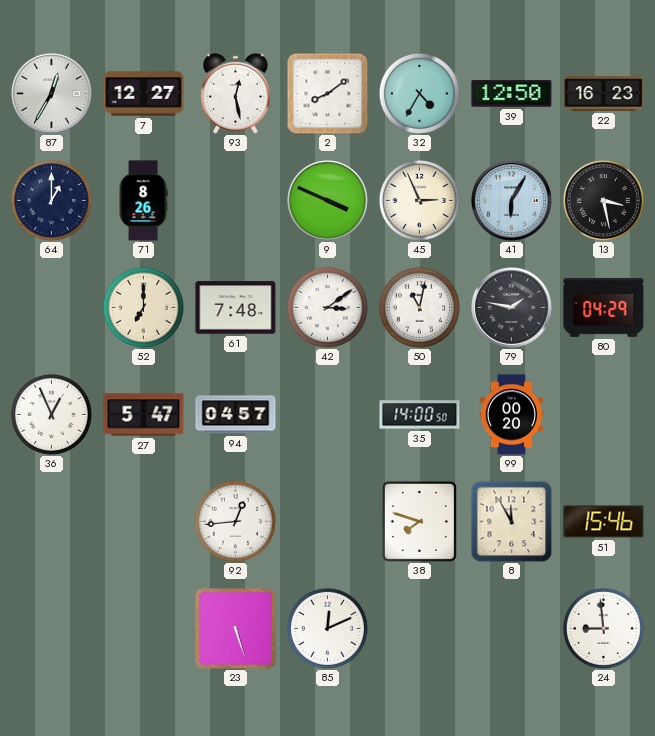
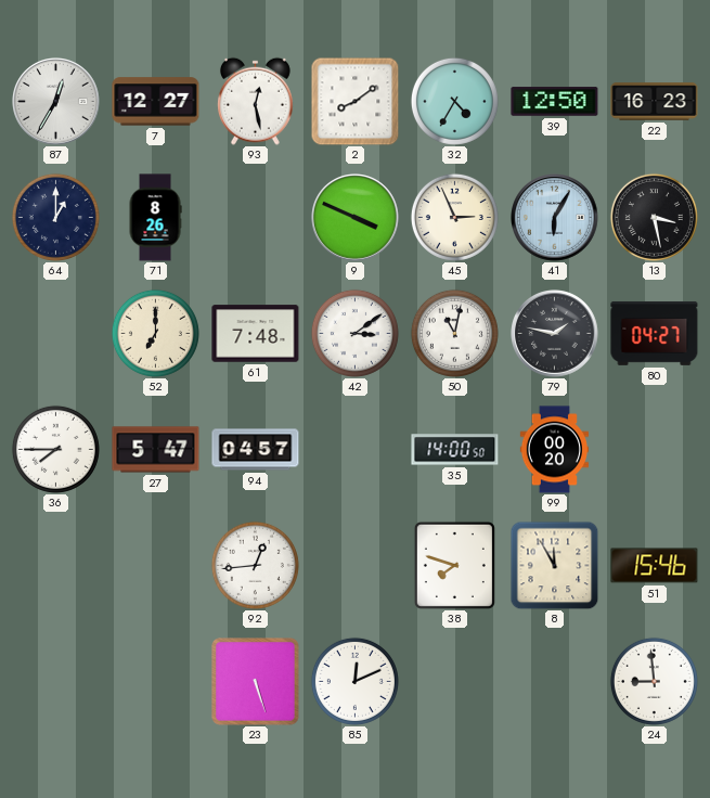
80: 04:29 -> 04:27
36: 12:56 -> 7:45
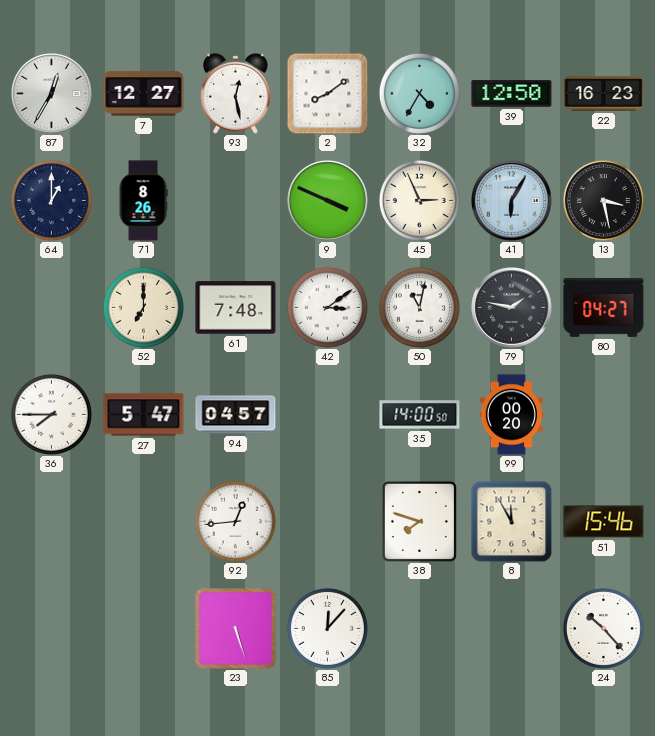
85: 12:11 -> 12:07
24: 8:59 -> 10:23
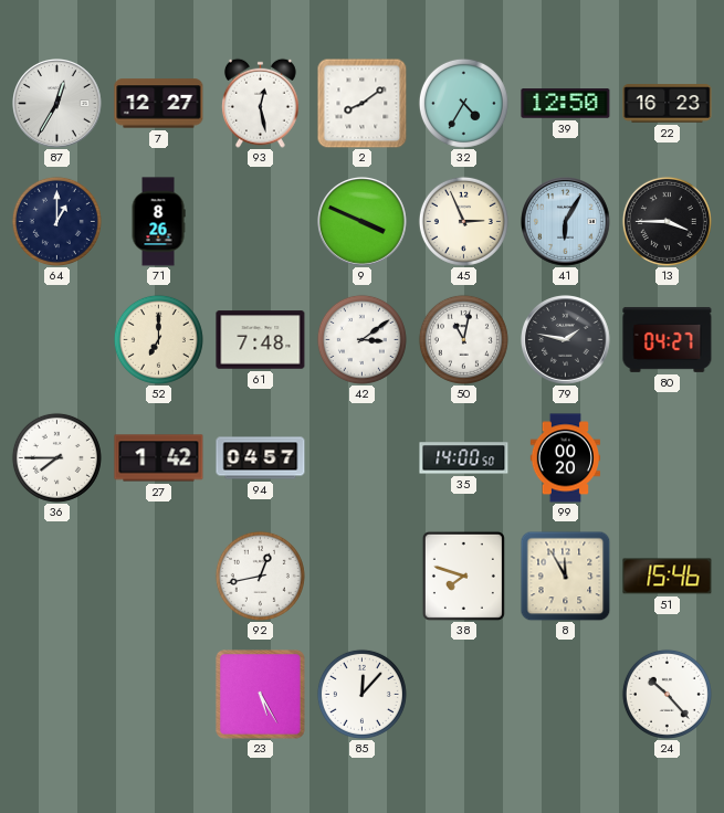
13: 3:28 -> 3:45
27: 5:47 -> 1:42
92: 12:44 -> 12:43
23: 5:27 -> 5:25
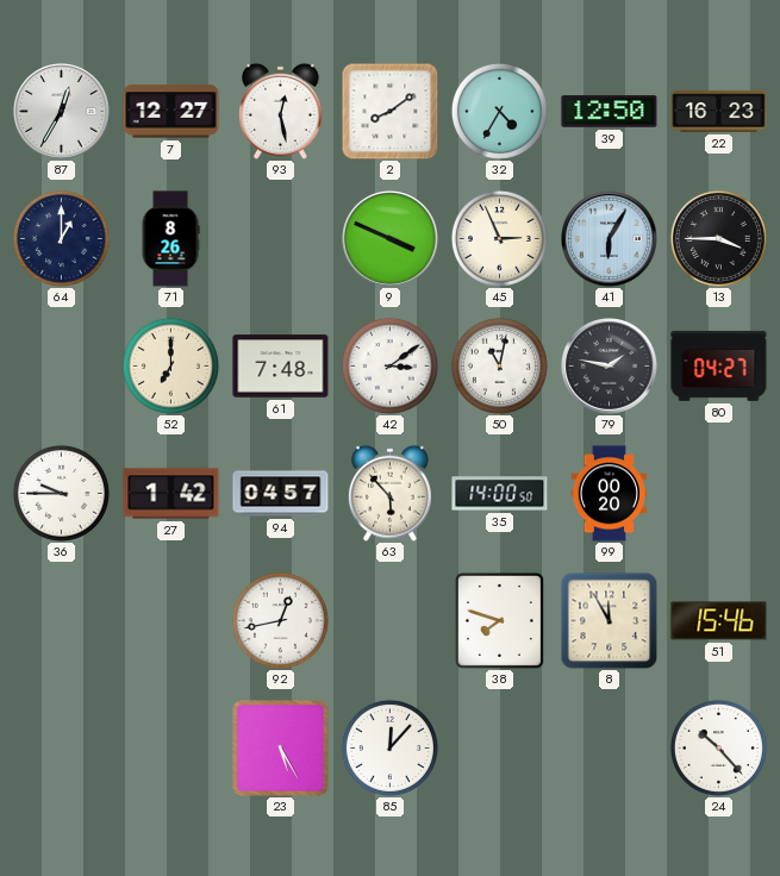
36: 7:45 -> 9:45
63: none -> 5:53
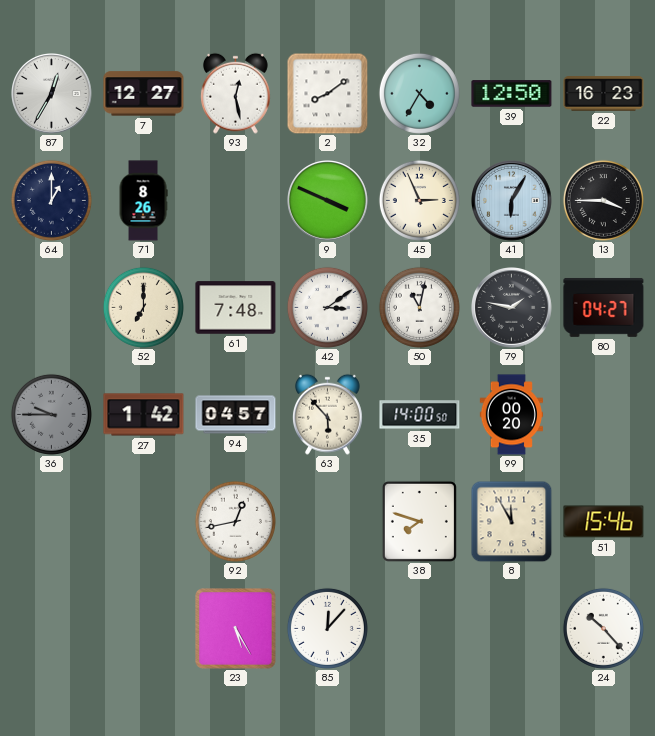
36 dial: white -> grey
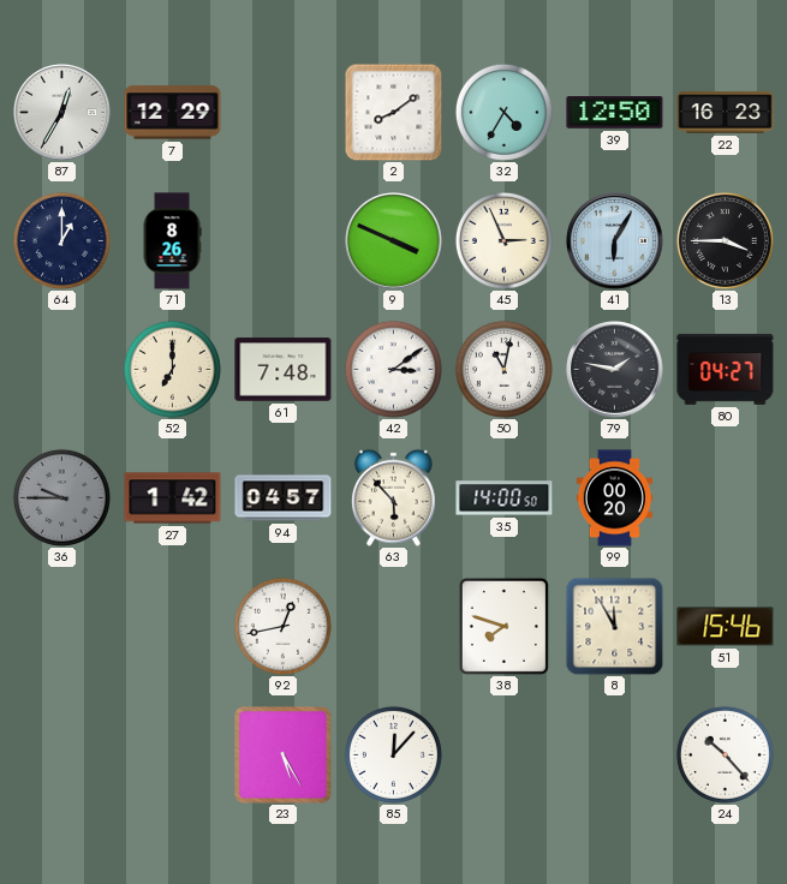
7: 12:27 -> 12:29
93: 12:28 -> none
